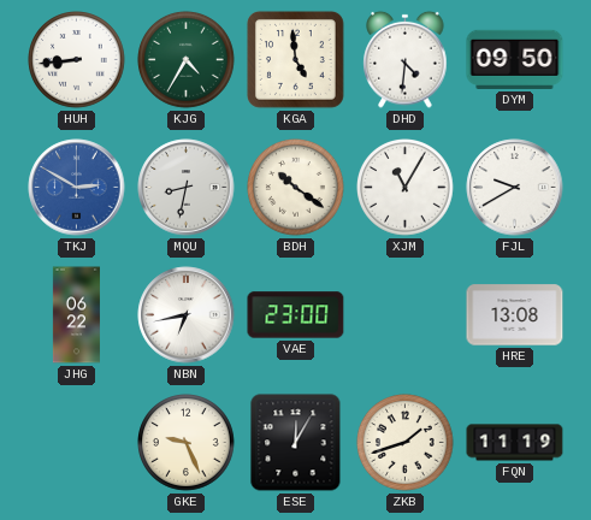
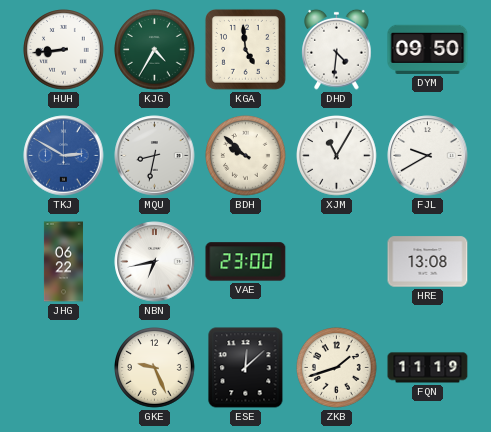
BDH: 10:21 -> 9:52
ESE: 12:05 -> 12:08
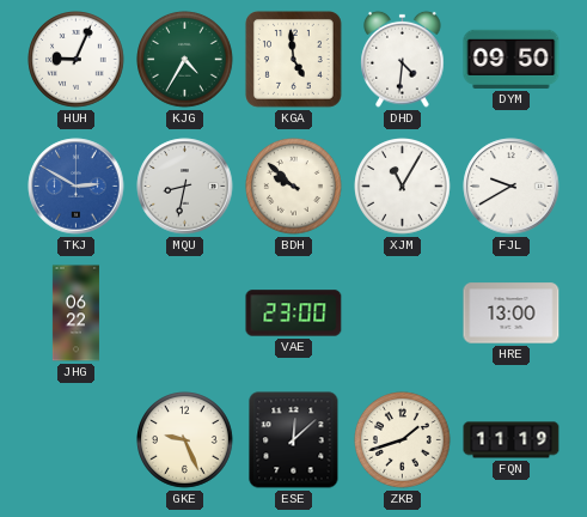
HUH: 8:44 -> 9:04
NBN: 6:43 -> none
HRE: 13:08 -> 13:00
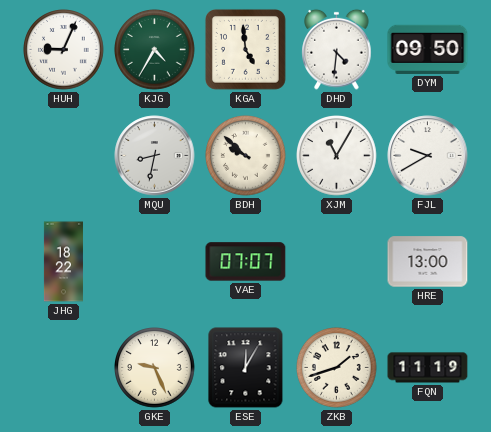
TKJ: 2:50 -> none
JHG: 06:22 -> 18:22
VAE: 23:00 -> 07:07
ESE: 12:08 -> 12:05
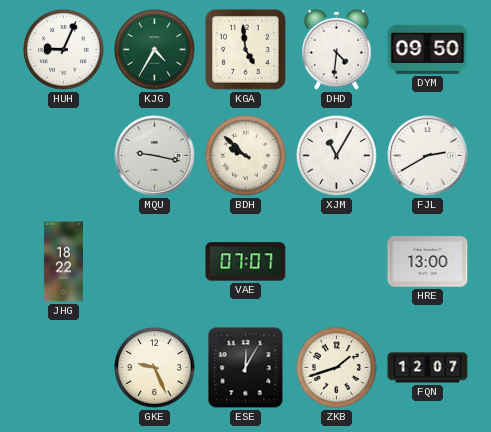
MQU: 8:32 -> 9:17
FJL: 9:40 -> 2:40
FQN: 11:19 -> 12:07
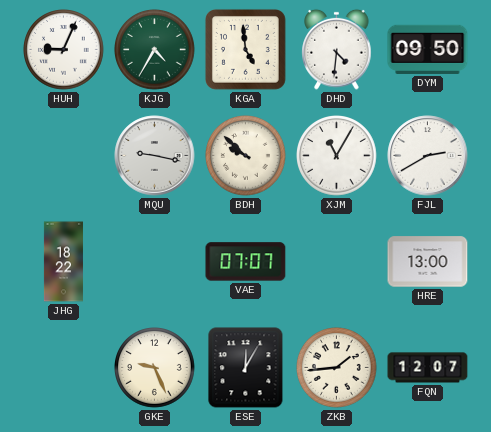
ZKB: 1:42 -> 1:44
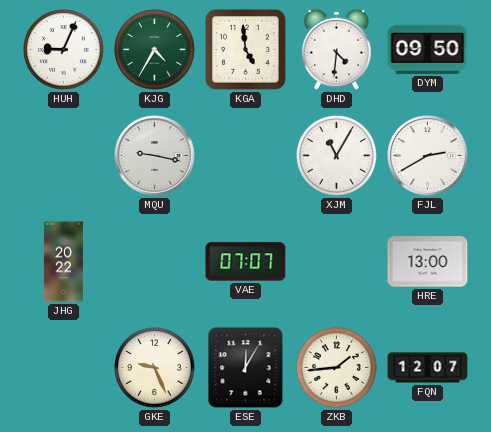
BDH: 9:52 -> none
JHG: 18:22 -> 20:22
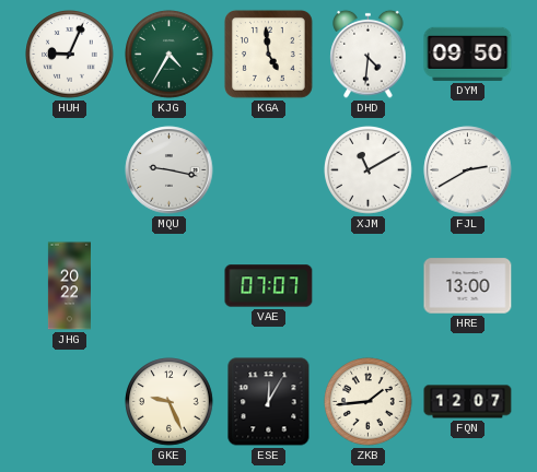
XJM: 11:05 -> 11:10
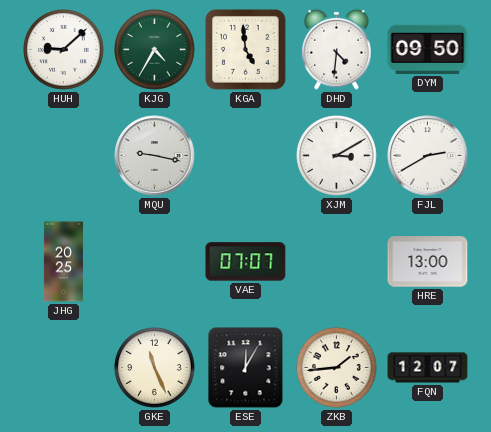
HUH: 9:04 -> 9:08
XJM: 11:10 -> 3:10
JHG: 20:22 -> 20:25
GKE: 9:26 -> 11:26
